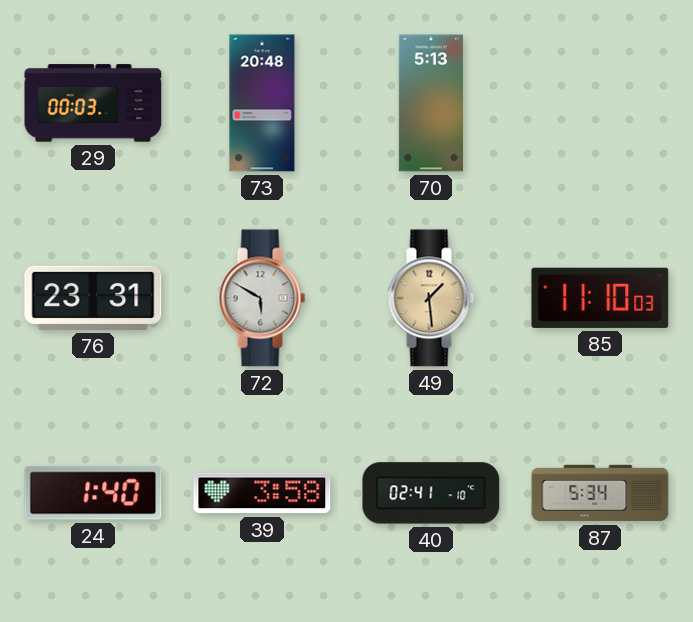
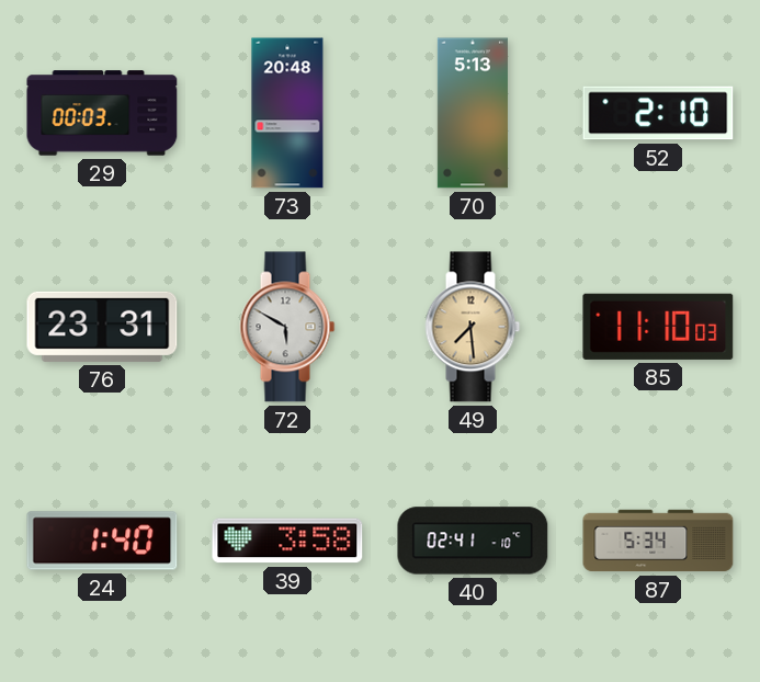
52: none -> 2:10
49: 1:29 -> 7:29
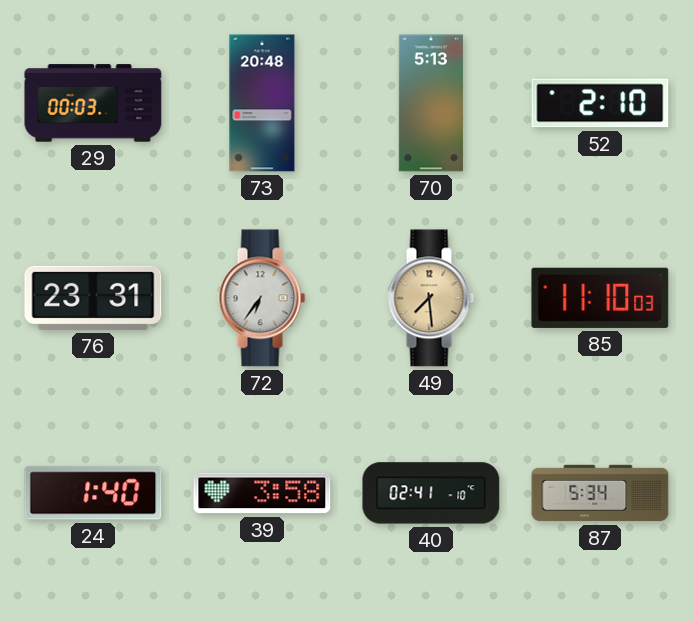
72: 5:50 -> 6:36
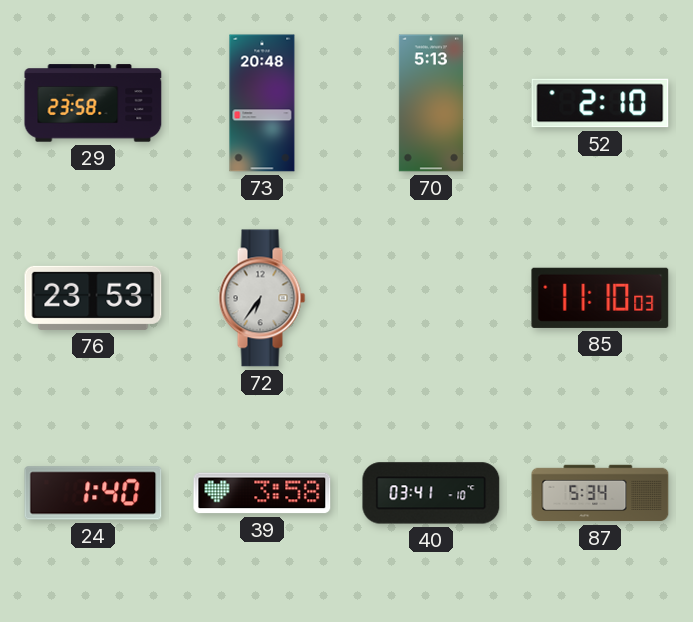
29: 00:03 -> 23:58
76: 23:31 -> 23:53
49: 7:29 -> none
40: 02:41 -> 03:41
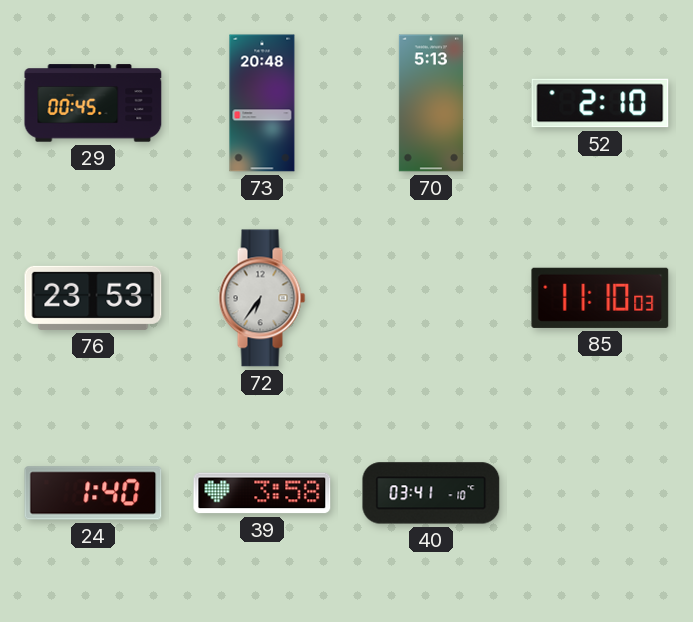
29: 23:58 -> 00:45
87: 5:34 -> none
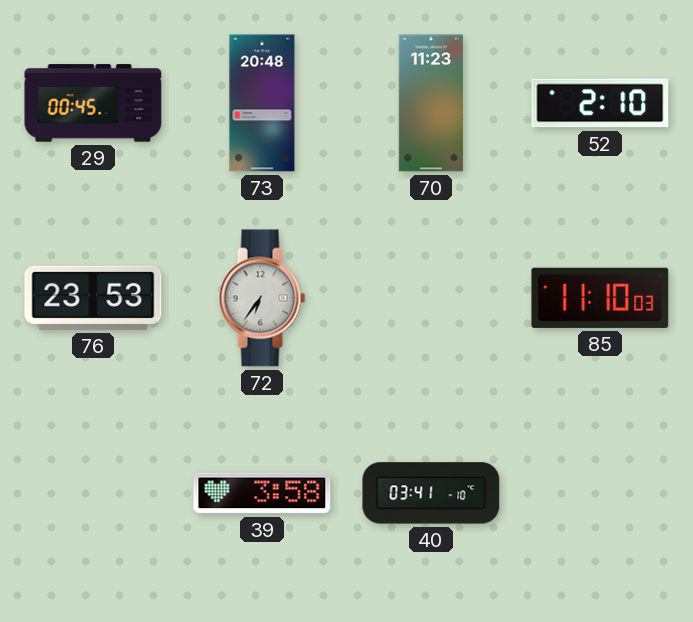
70: 5:13 -> 11:23
24: 1:40 -> none
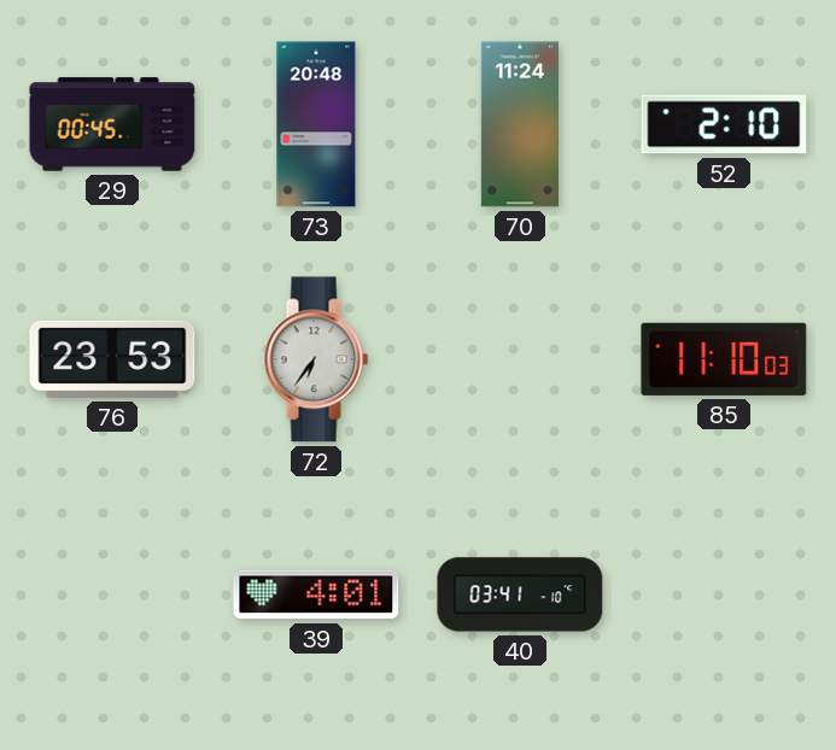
70: 11:23 -> 11:24
39: 3:58 -> 4:01
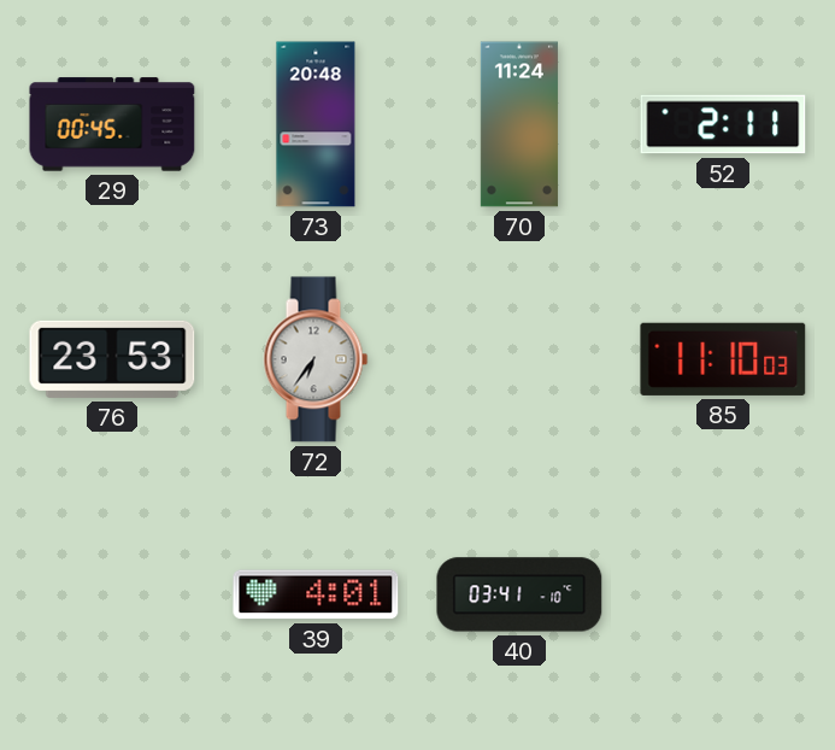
52: 2:10 -> 2:11
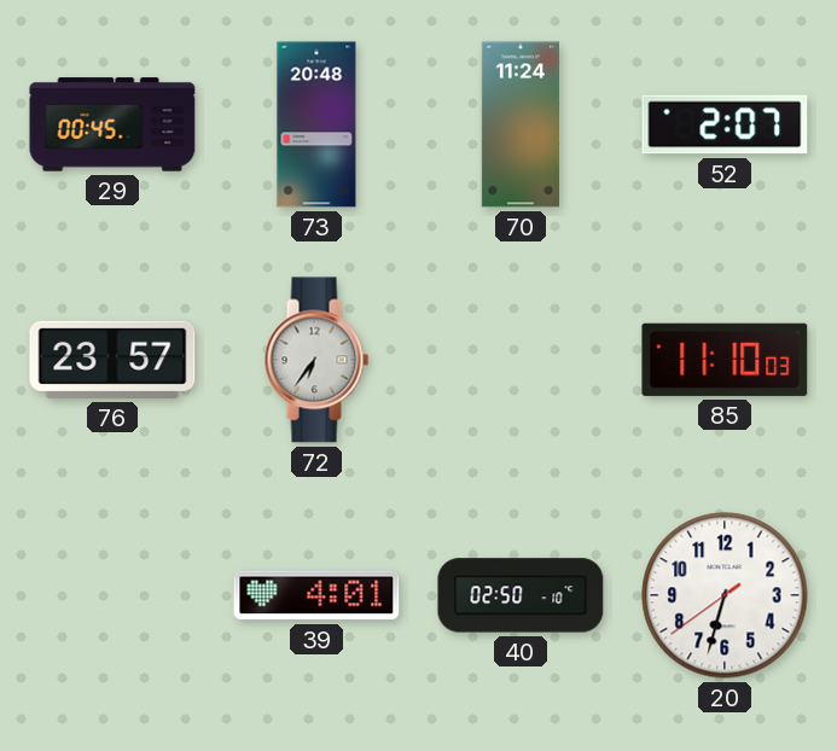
52: 2:11 -> 2:07
76: 23:53 -> 23:57
40: 03:41 -> 02:50
20: none -> 6:32
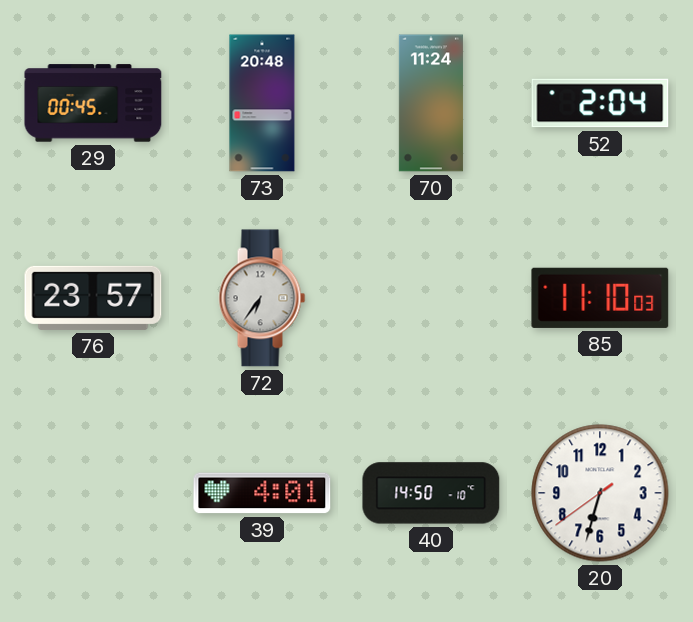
52: 2:07 -> 2:04
40: 02:50 -> 14:50
